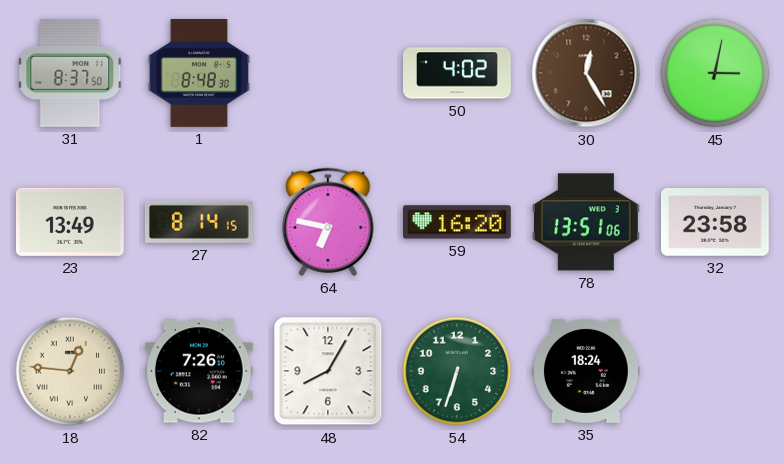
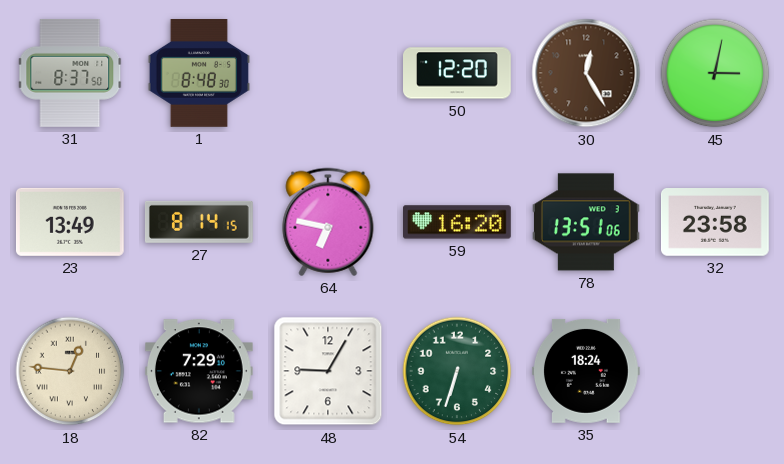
50: 4:02 -> 12:20
82: 7:26 -> 7:29
48: 8:05 -> 9:05
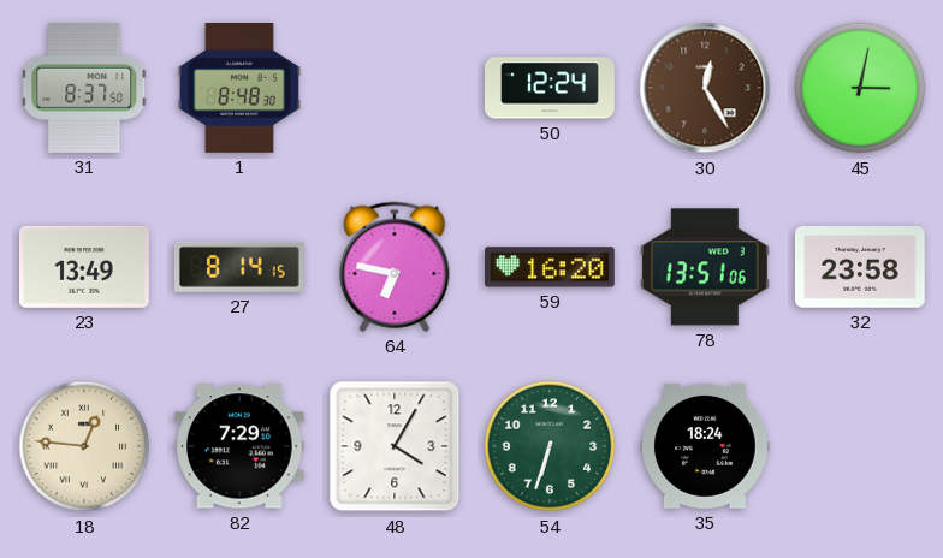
50: 12:20 -> 12:24
48: 9:05 -> 4:05
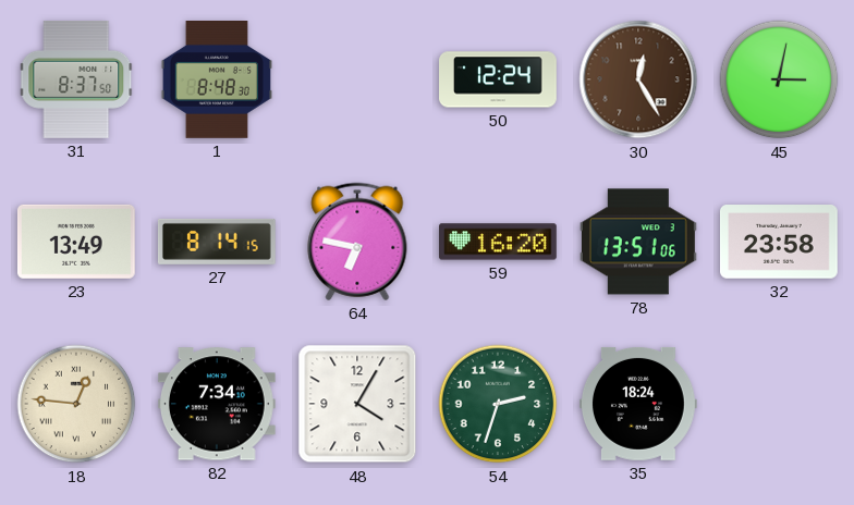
82: 7:29 -> 7:34
54: 6:33 -> 2:33
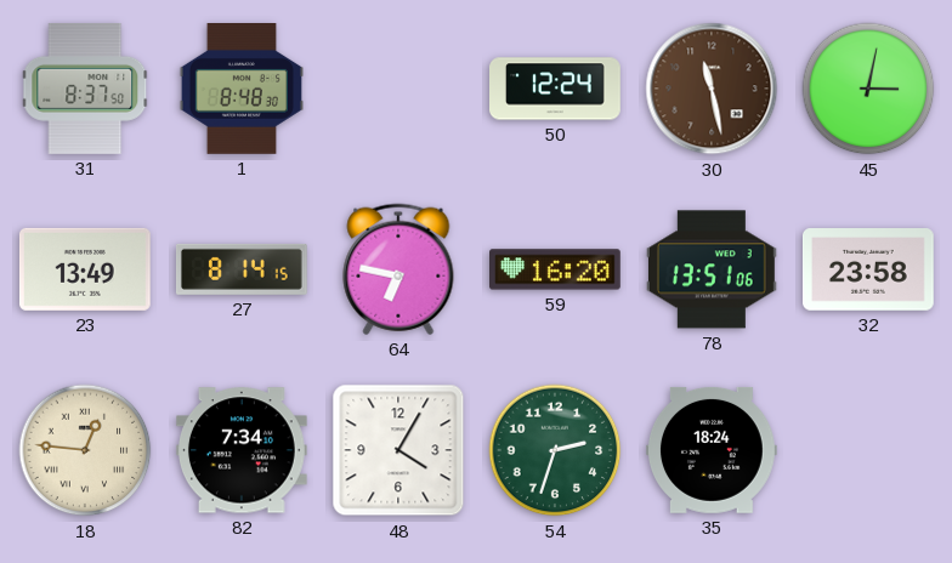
30: 12:25 -> 11:28
